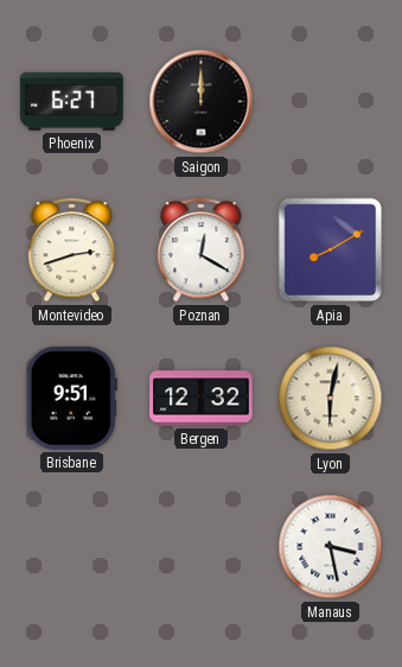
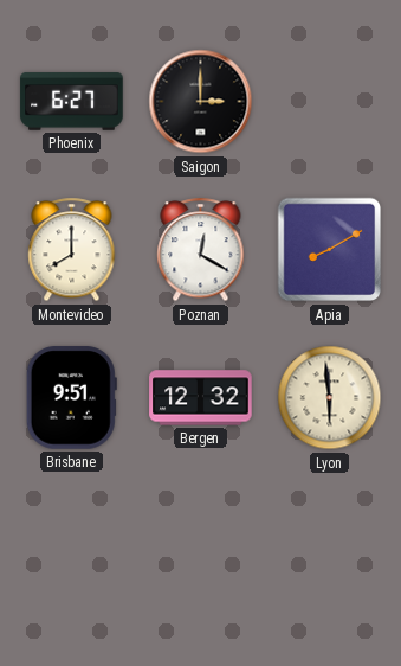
Saigon: 12:00 -> 3:00
Montevideo: 2:42 -> 8:00
Lyon: 6:02 -> 5:59
Manaus: 3:28 -> none
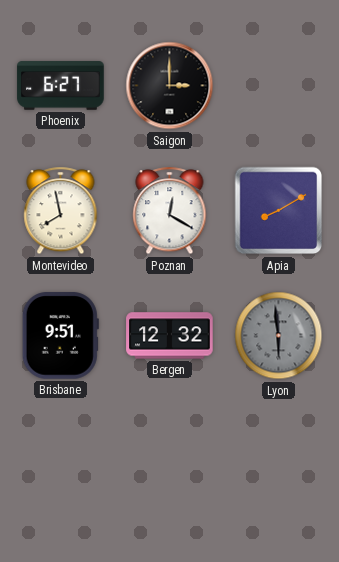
Montevideo: 8:00 -> 7:58
Lyon dial: cream -> grey
